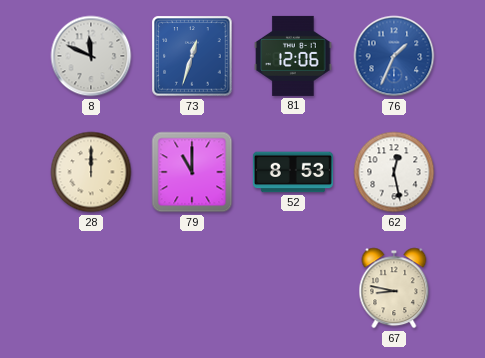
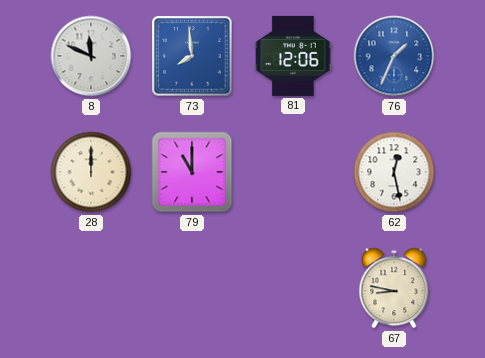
73: 12:33 -> 7:59
52: 8:53 -> none
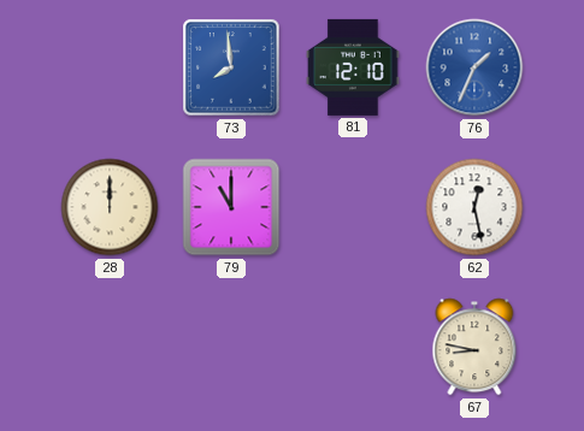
8: 11:49 -> none
81: 12:06 -> 12:10
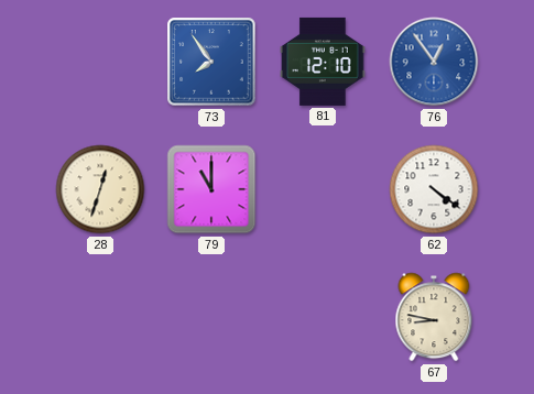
73: 7:59 -> 7:54
76: 1:34 -> 12:54
28: 12:00 -> 12:33
62: 12:28 -> 4:21
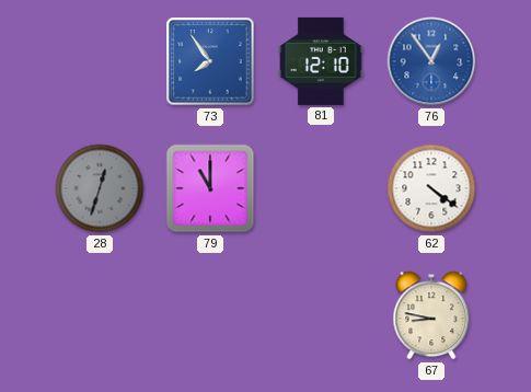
28 dial: cream -> grey
